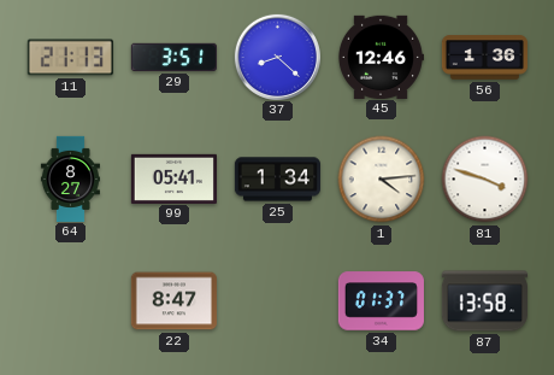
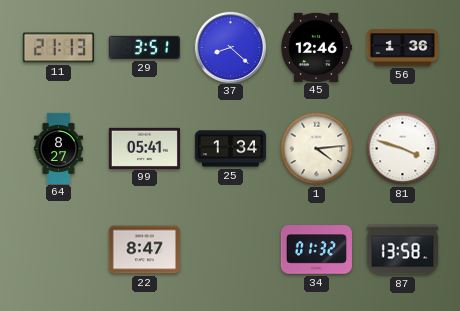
34: 01:37 -> 01:32
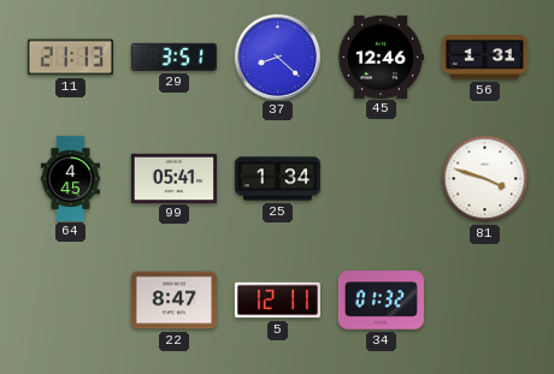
56: 1:36 -> 1:31
64: 8:27 -> 4:45
1: 4:14 -> none
5: none -> 12:11
87: 13:58 -> none
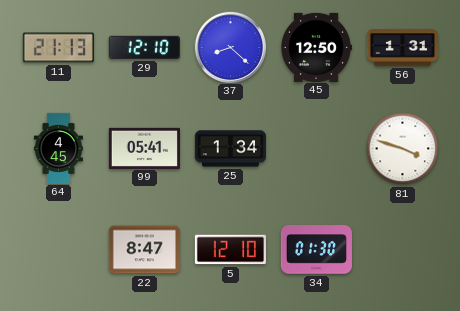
29: 3:51 -> 12:10
45: 12:46 -> 12:50
5: 12:11 -> 12:10
34: 01:32 -> 01:30
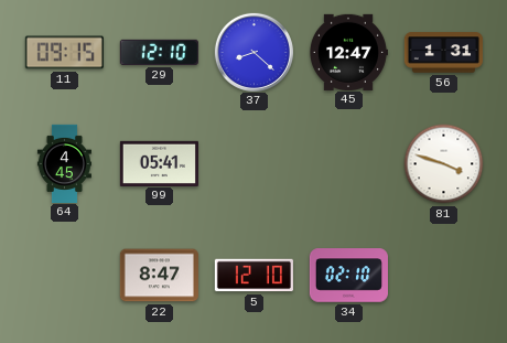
11: 21:13 -> 09:15
45: 12:50 -> 12:47
25: 1:34 -> none
34: 01:30 -> 02:10
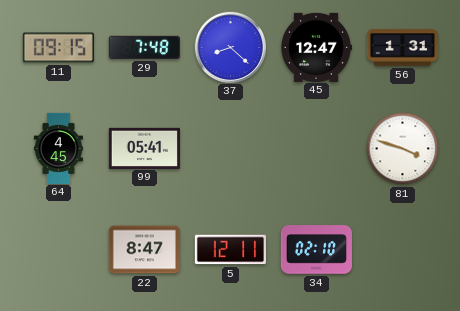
29: 12:10 -> 7:48
5: 12:10 -> 12:11
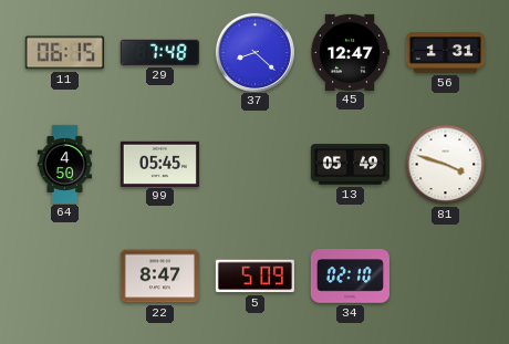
11: 09:15 -> 06:15
64: 4:45 -> 4:50
99: 05:41 -> 05:45
13: none -> 05:49
5: 12:11 -> 5:09
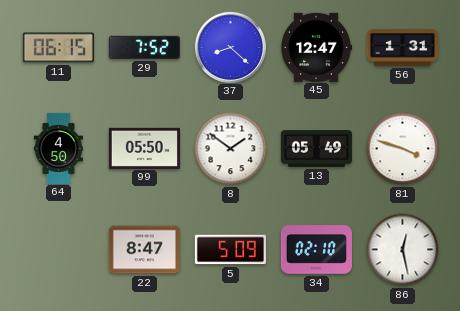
29: 7:48 -> 7:52
99: 05:45 -> 05:50
8: none -> 1:51
86: none -> 12:28
